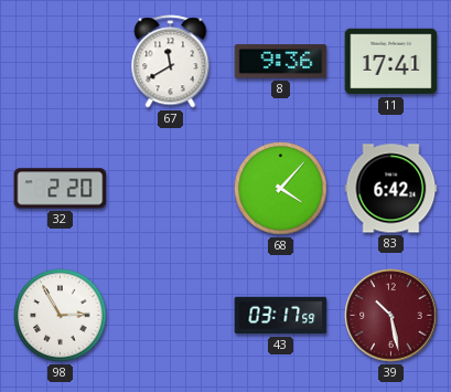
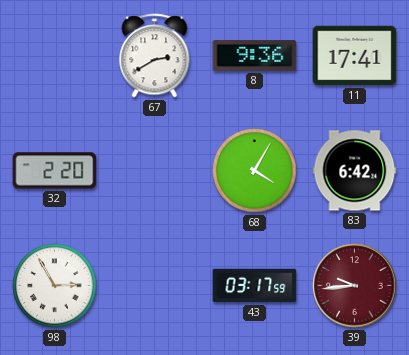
67: 11:40 -> 2:40
68: 4:07 -> 4:05
39: 10:28 -> 9:44
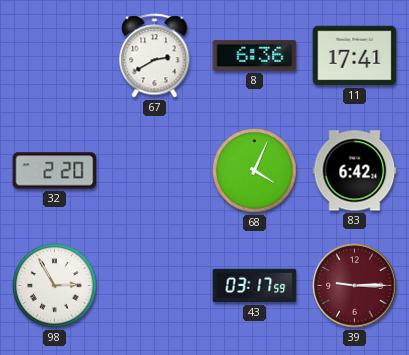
8: 9:36 -> 6:36
68: 4:05 -> 4:04
39: 9:44 -> 9:15
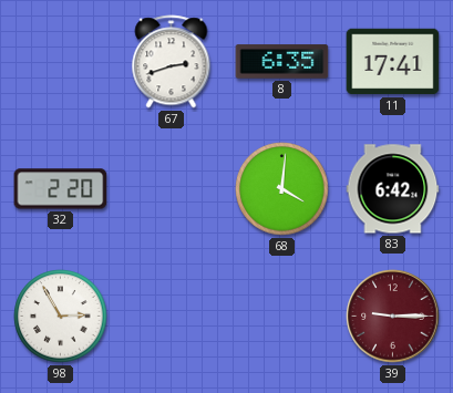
67: 2:40 -> 2:42
8: 6:36 -> 6:35
68: 4:04 -> 4:01
43: 03:17 -> none
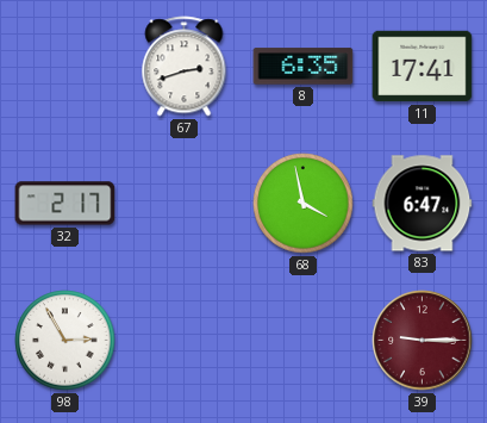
32: 2:20 -> 2:17
68: 4:01 -> 3:58
83: 6:42 -> 6:47
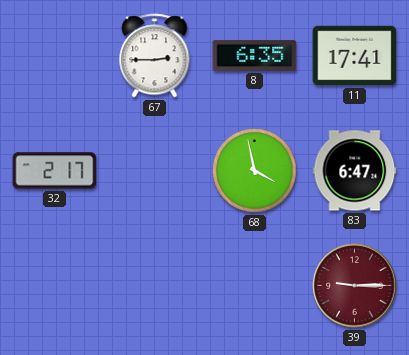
67: 2:42 -> 2:45
98: 2:55 -> none
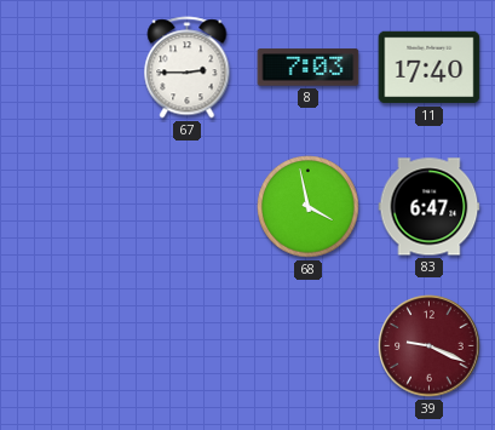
8: 6:35 -> 7:03
11: 17:41 -> 17:40
32: 2:17 -> none
39: 9:15 -> 9:19
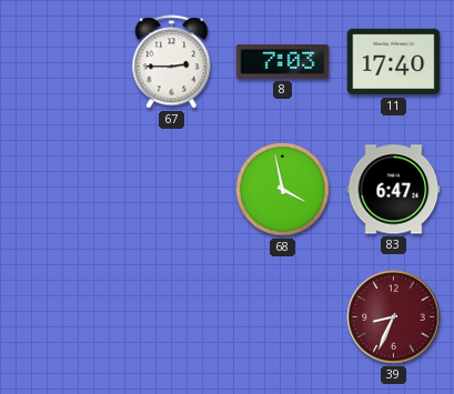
39: 9:19 -> 8:34
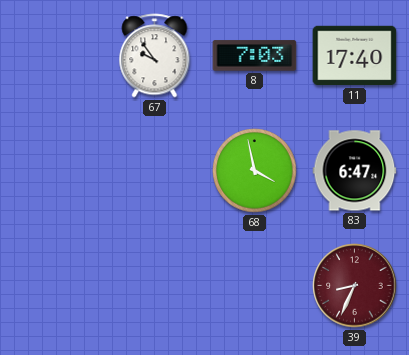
67: 2:45 -> 9:54
